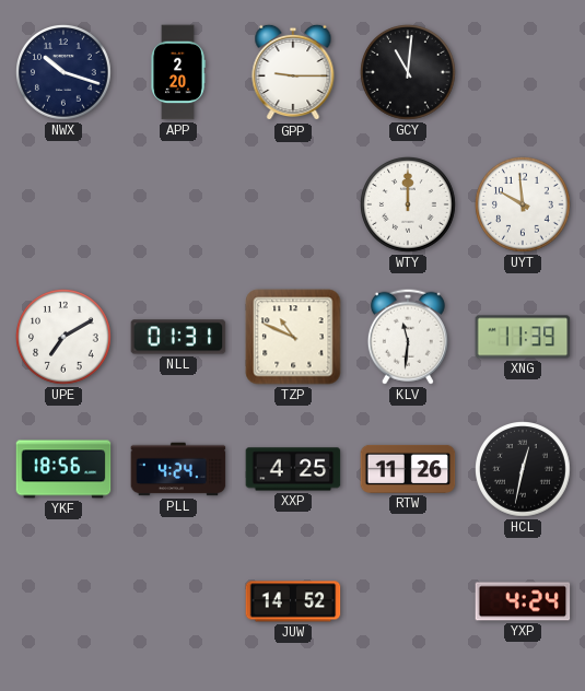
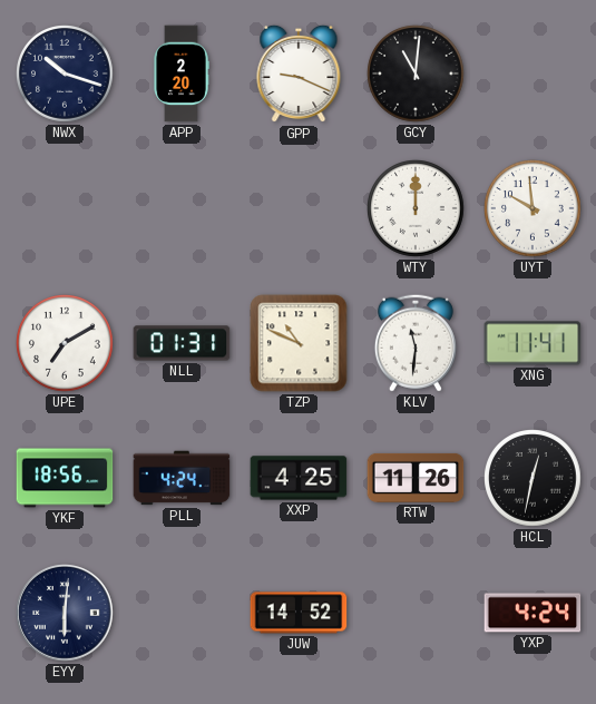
GPP: 9:15 -> 9:19
XNG: 11:39 -> 11:41
EYY: none -> 6:01
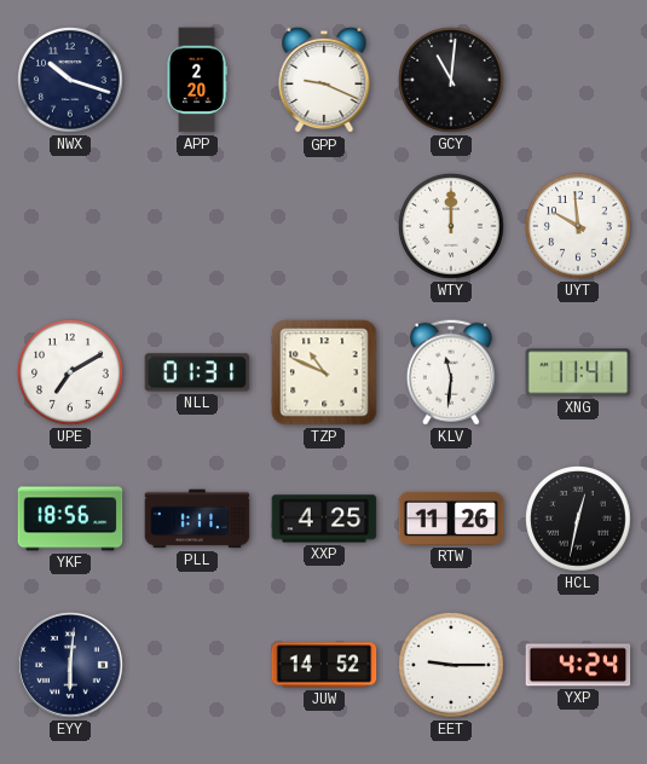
PLL: 4:24 -> 1:11
EET: none -> 9:15
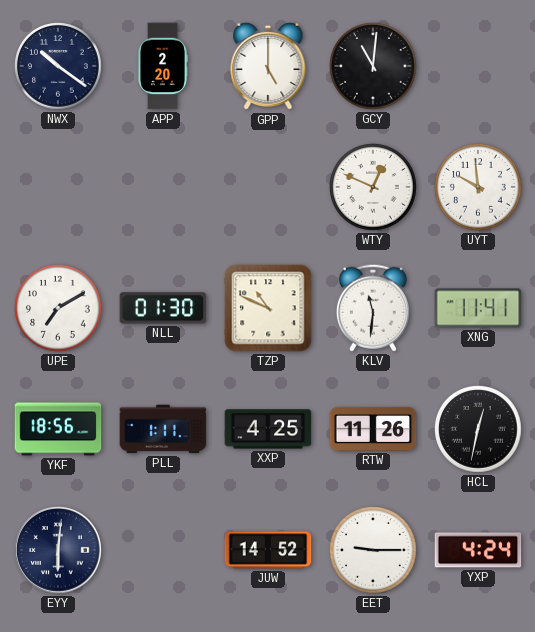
NWX: 10:18 -> 10:21
GPP: 9:19 -> 5:00
WTY: 12:00 -> 12:49
NLL: 01:31 -> 01:30
